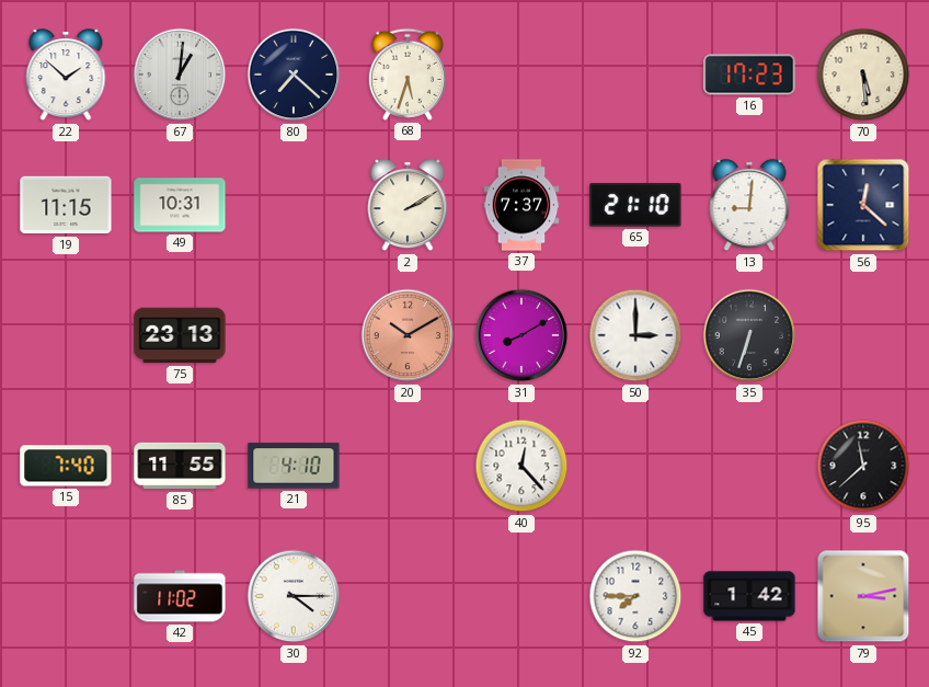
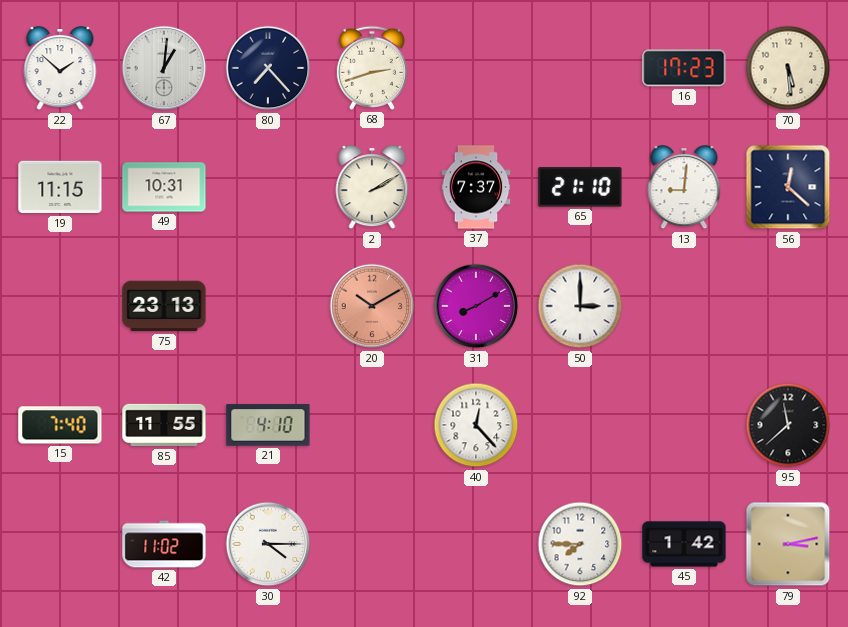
80: 7:22 -> 7:23
68: 5:33 -> 2:42
35: 6:33 -> none
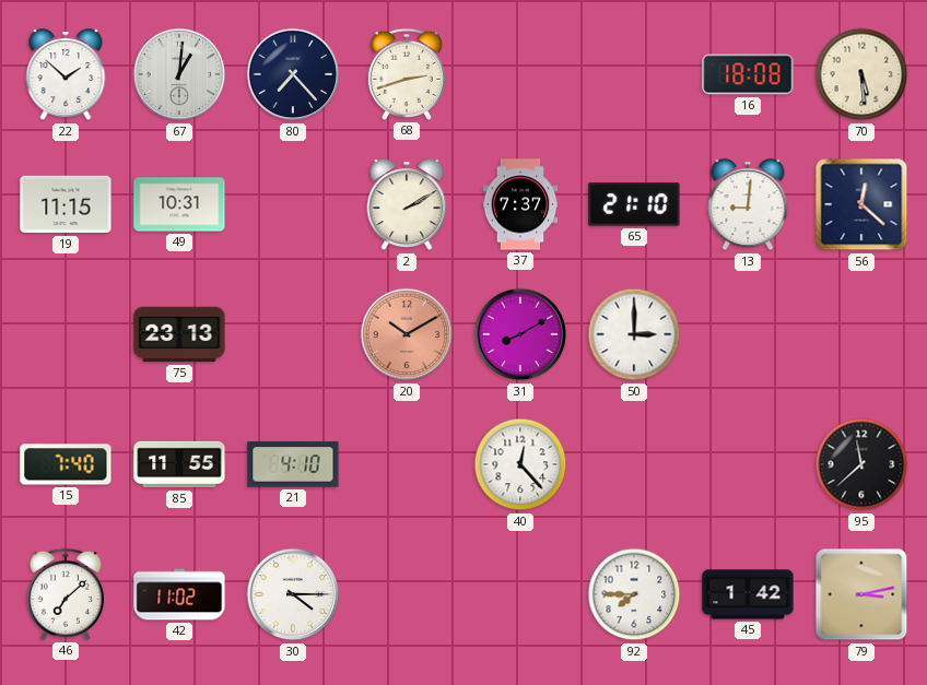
16: 17:23 -> 18:08
46: none -> 7:08
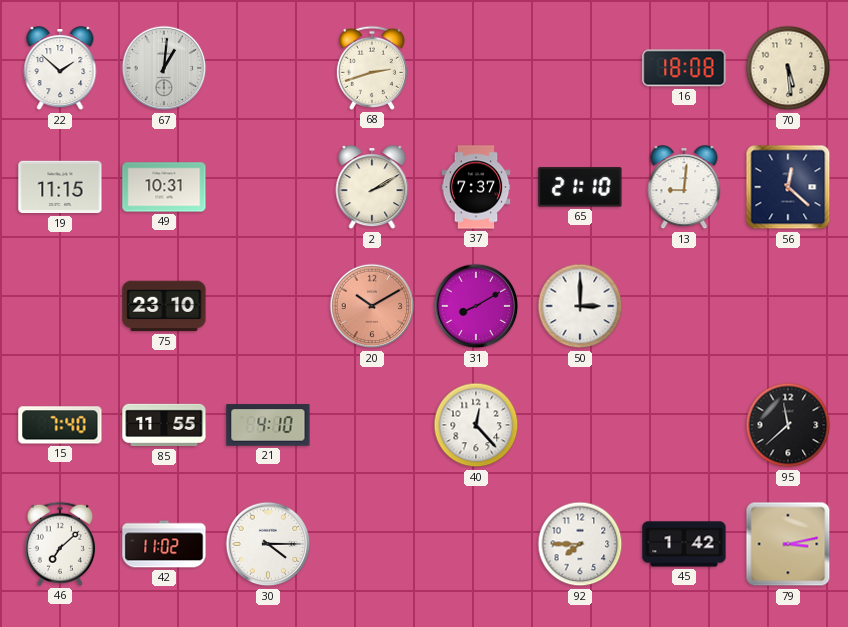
80: 7:23 -> none
75: 23:13 -> 23:10
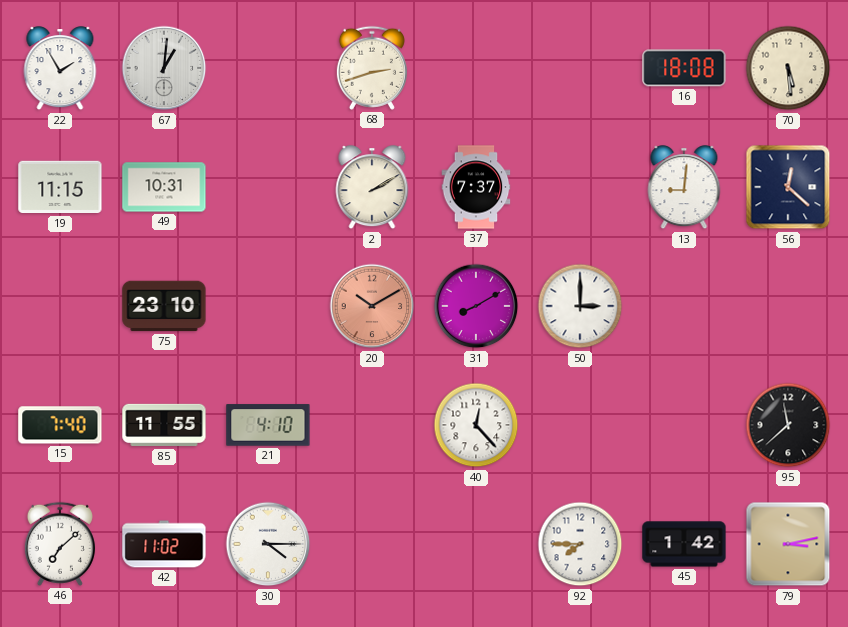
22: 1:52 -> 1:55
65: 21:10 -> none
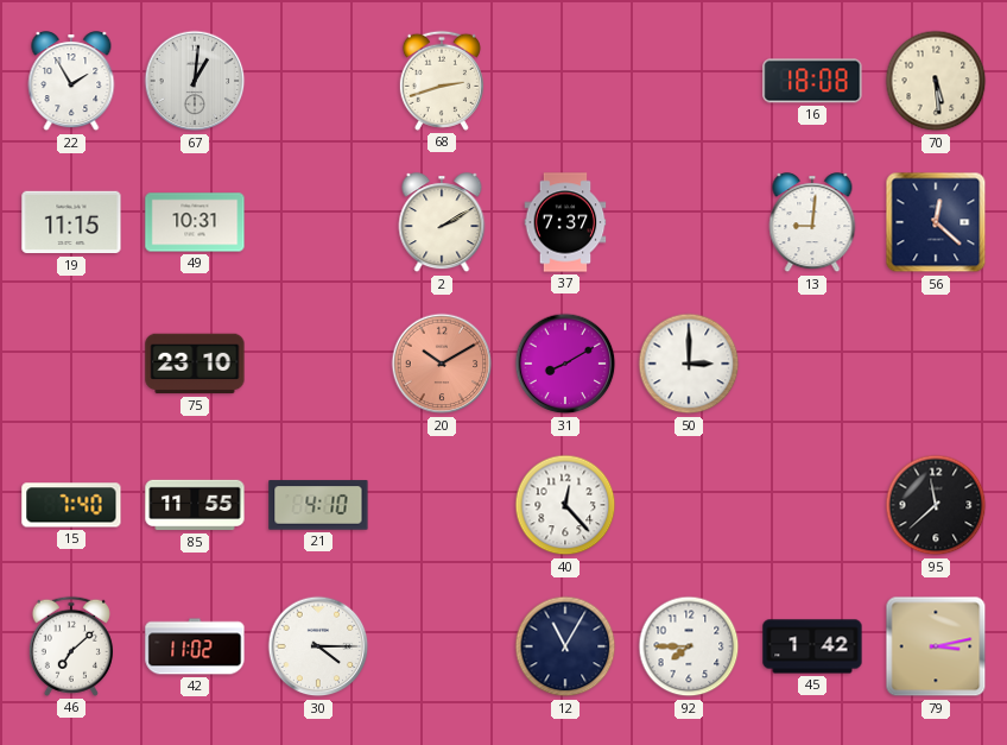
12: none -> 11:05
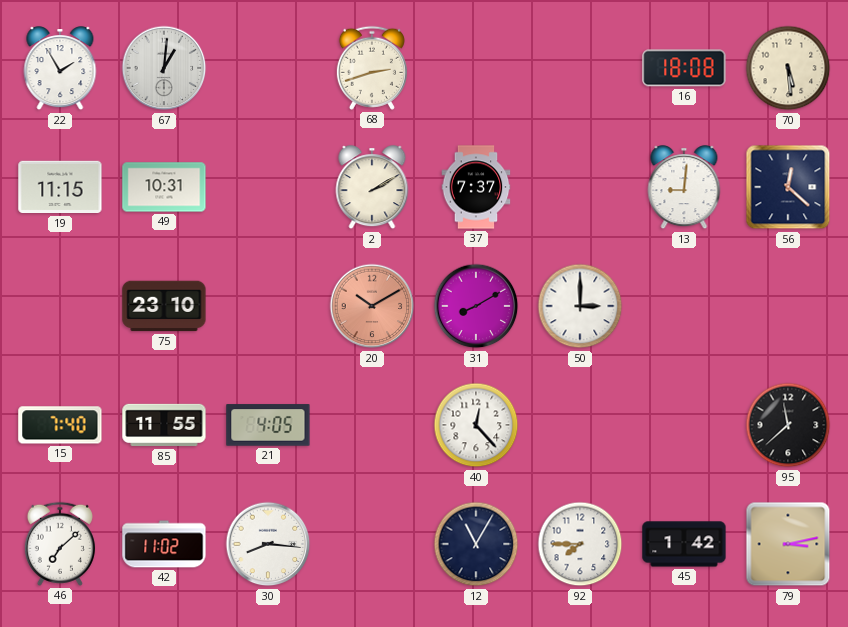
21: 4:10 -> 4:05
30: 4:15 -> 8:16
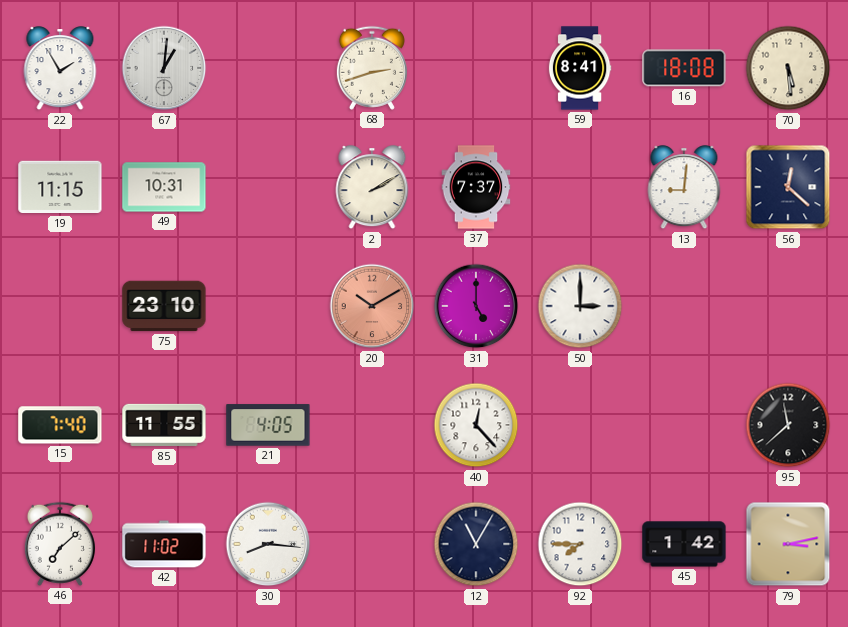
59: none -> 8:41
31: 8:10 -> 5:00
